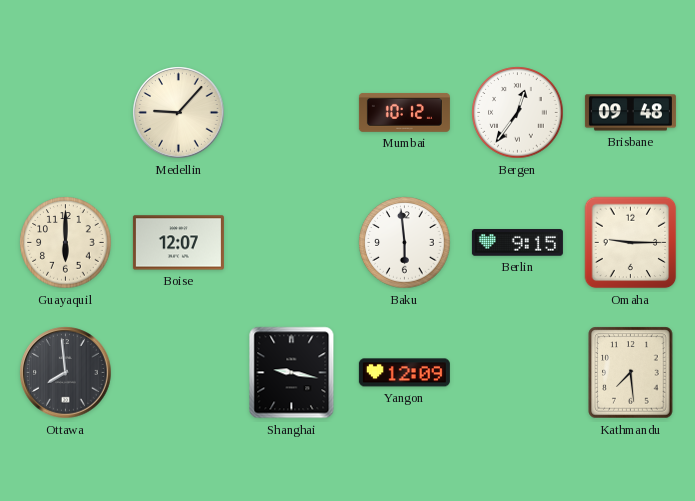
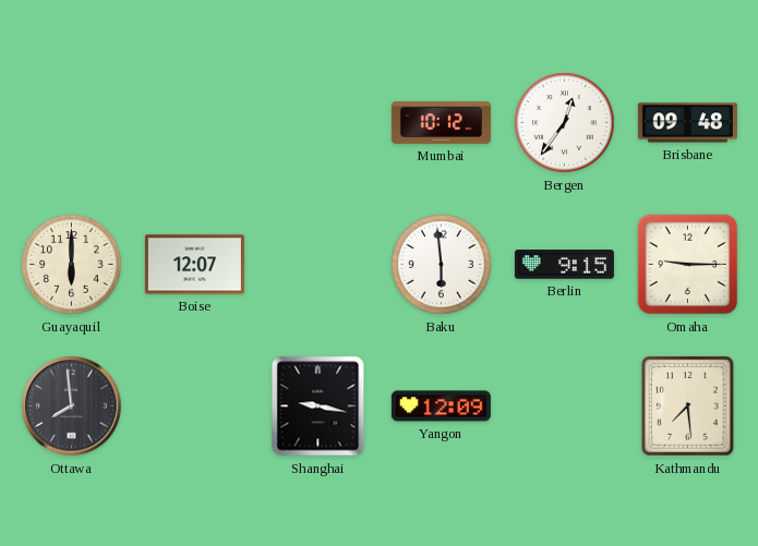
Medellin: 9:07 -> none
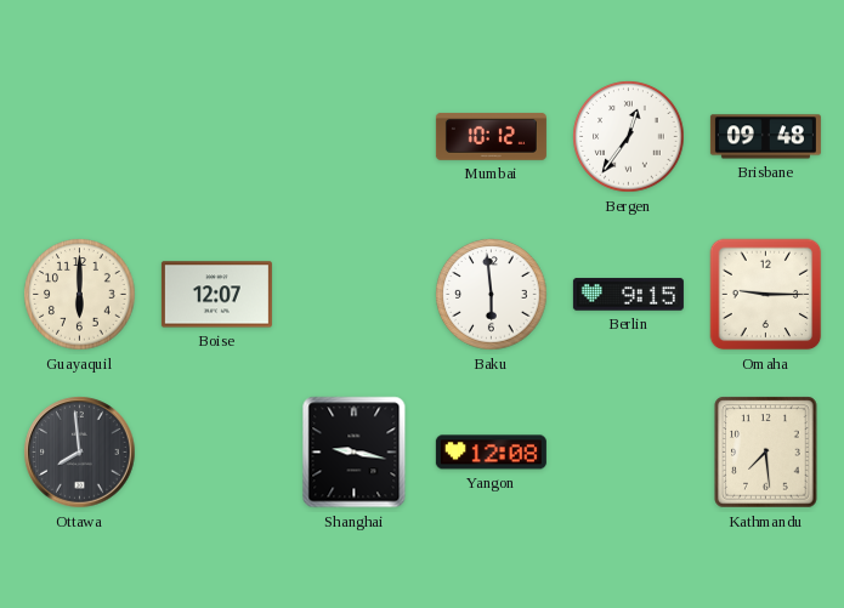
Yangon: 12:09 -> 12:08
